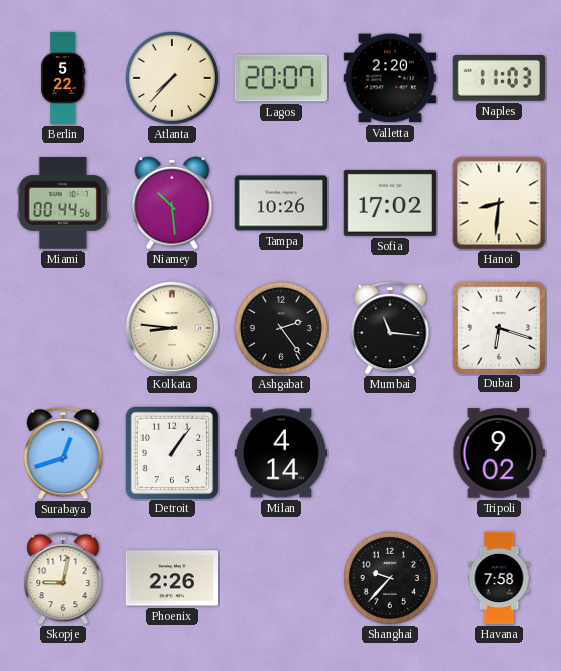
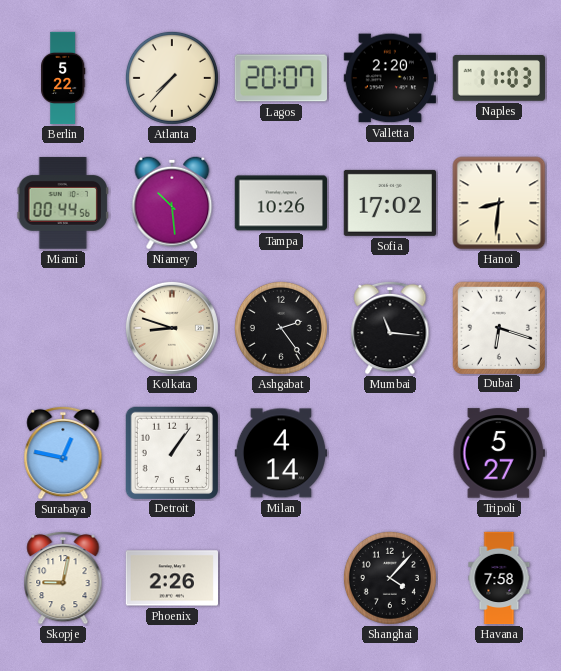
Kolkata: 8:46 -> 8:48
Surabaya: 12:42 -> 12:47
Tripoli: 9:02 -> 5:27
Shanghai: 9:37 -> 4:07
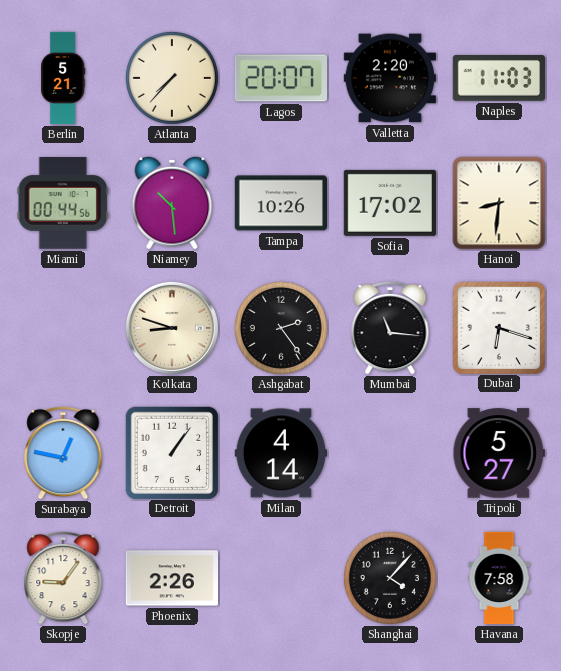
Berlin: 5:22 -> 5:21
Skopje: 9:02 -> 9:06
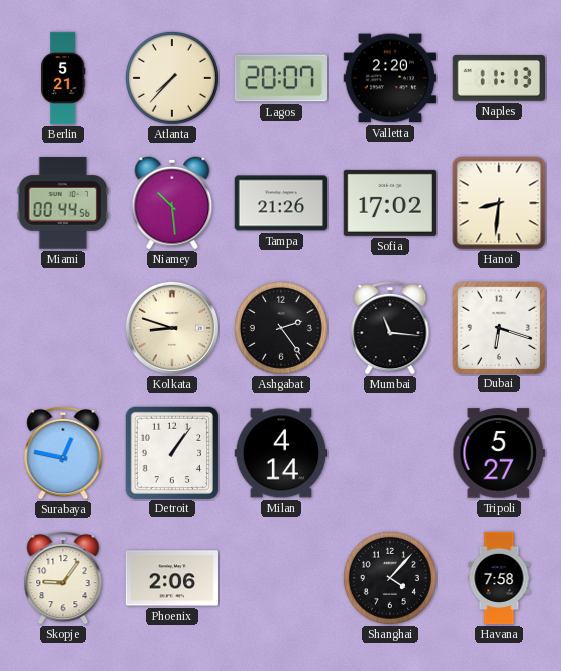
Naples: 11:03 -> 11:13
Tampa: 10:26 -> 21:26
Phoenix: 2:26 -> 2:06
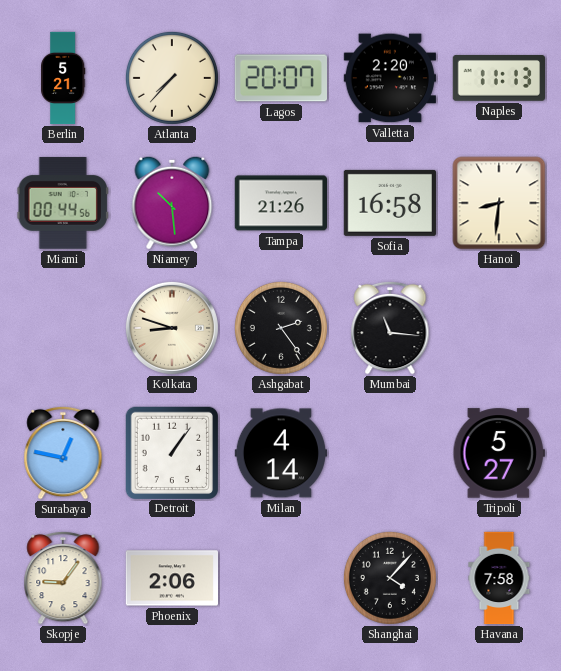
Sofia: 17:02 -> 16:58
Dubai: 6:18 -> none
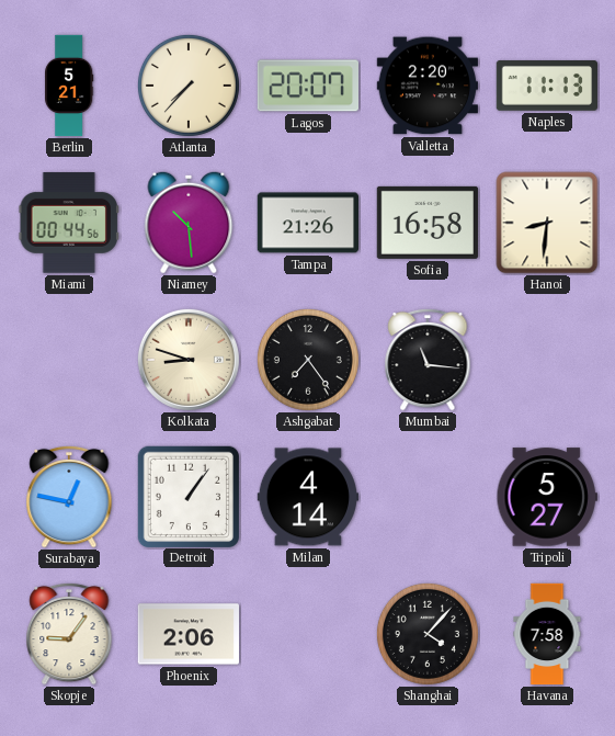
Ashgabat: 2:24 -> 7:24
